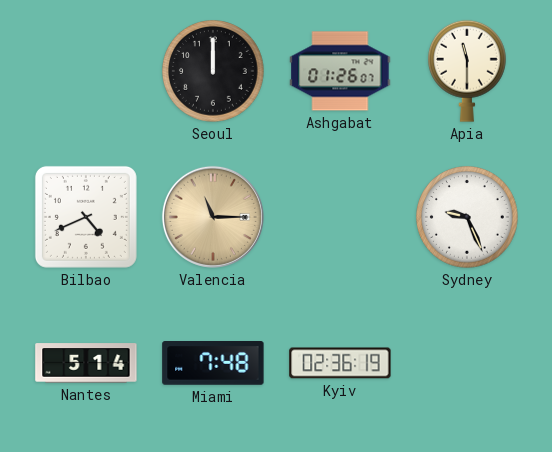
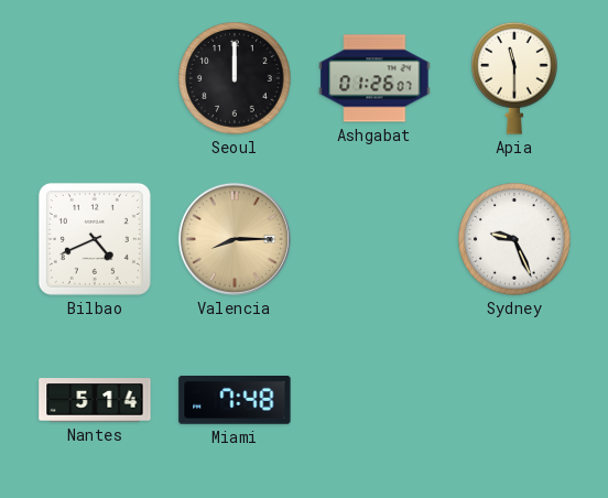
Valencia: 11:15 -> 8:15
Kyiv: 02:36 -> none
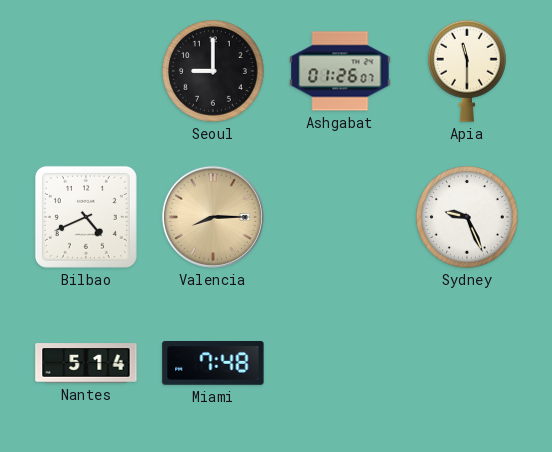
Seoul: 12:00 -> 9:00
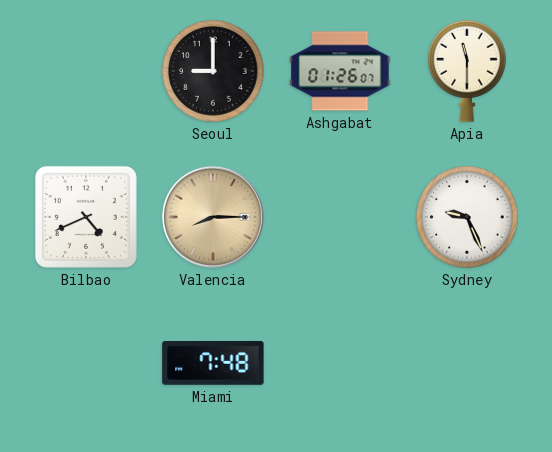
Nantes: 5:14 -> none
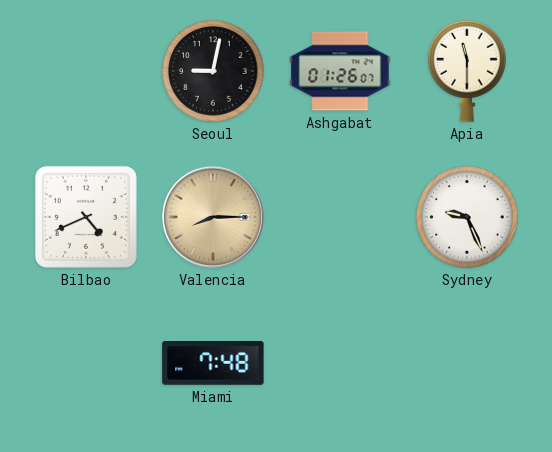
Seoul: 9:00 -> 9:02
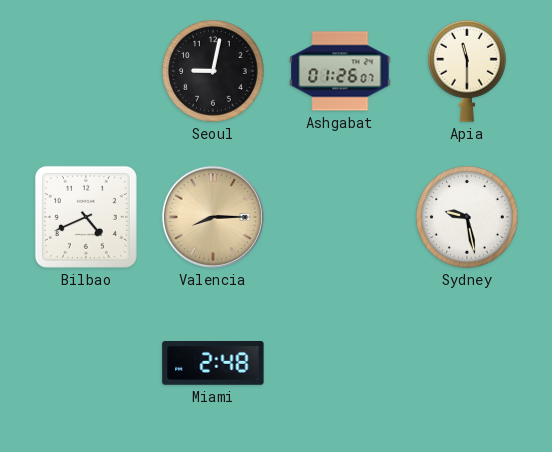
Sydney: 9:26 -> 9:28
Miami: 7:48 -> 2:48
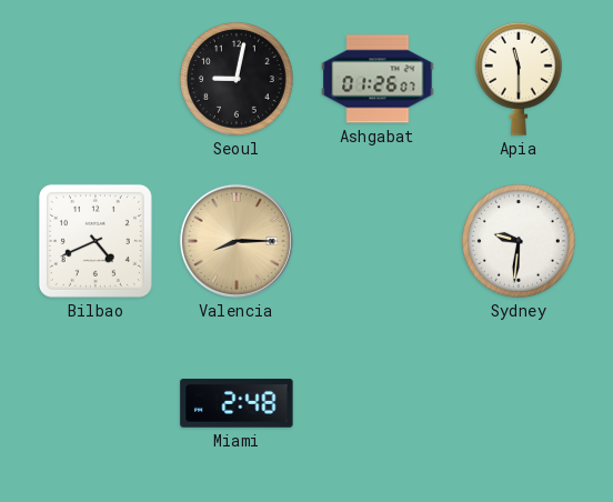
Sydney: 9:28 -> 9:31
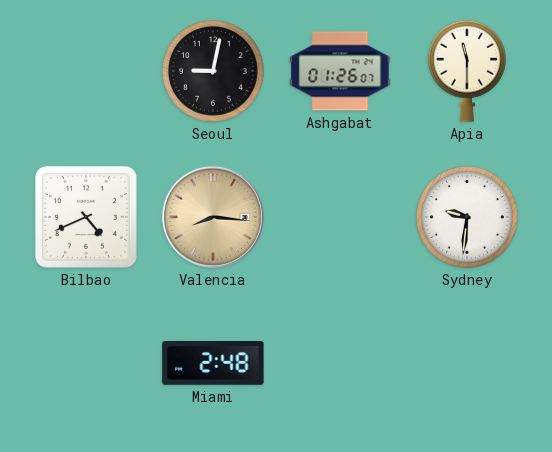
Valencia: 8:15 -> 8:16
